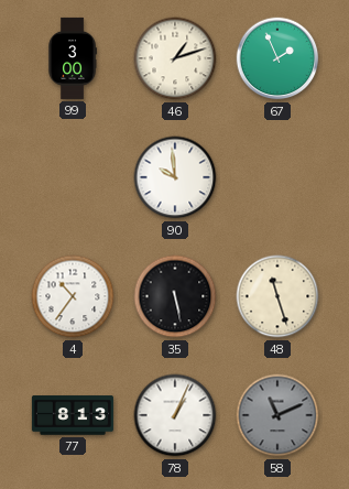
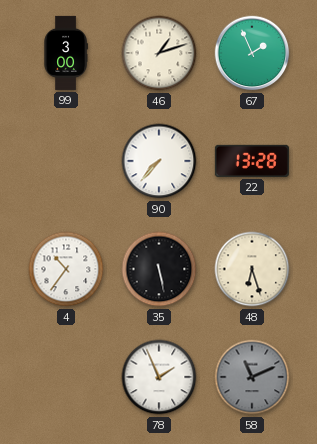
90: 9:59 -> 7:37
22: none -> 13:28
48: 11:27 -> 6:27
77: 8:13 -> none
78: 1:04 -> 1:56
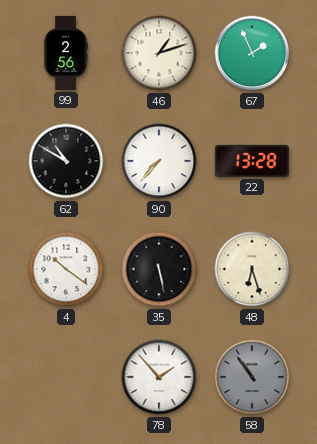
99: 3:00 -> 2:56
62: none -> 10:50
4: 10:36 -> 10:21
78: 1:56 -> 1:53
58: 11:11 -> 10:54
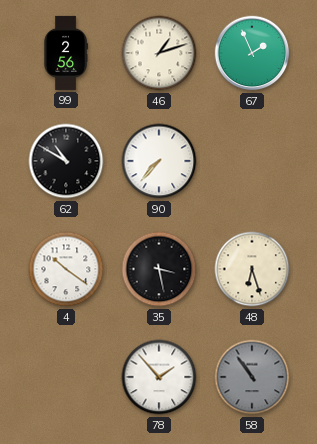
22: 13:28 -> none
35: 5:28 -> 3:28
